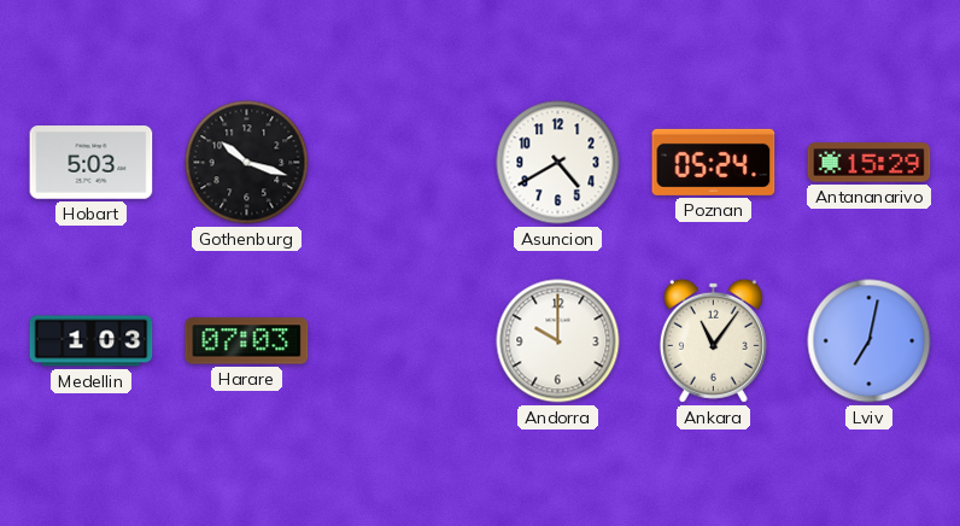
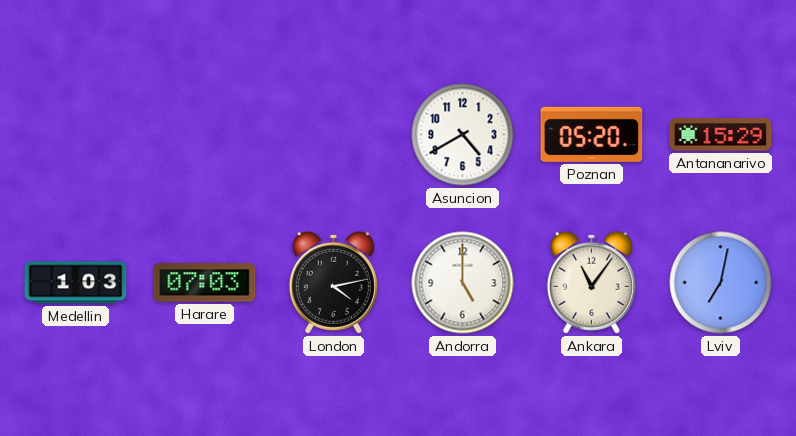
Hobart: 5:03 -> none
Gothenburg: 10:18 -> none
Poznan: 05:24 -> 05:20
London: none -> 4:13
Andorra: 10:00 -> 5:00
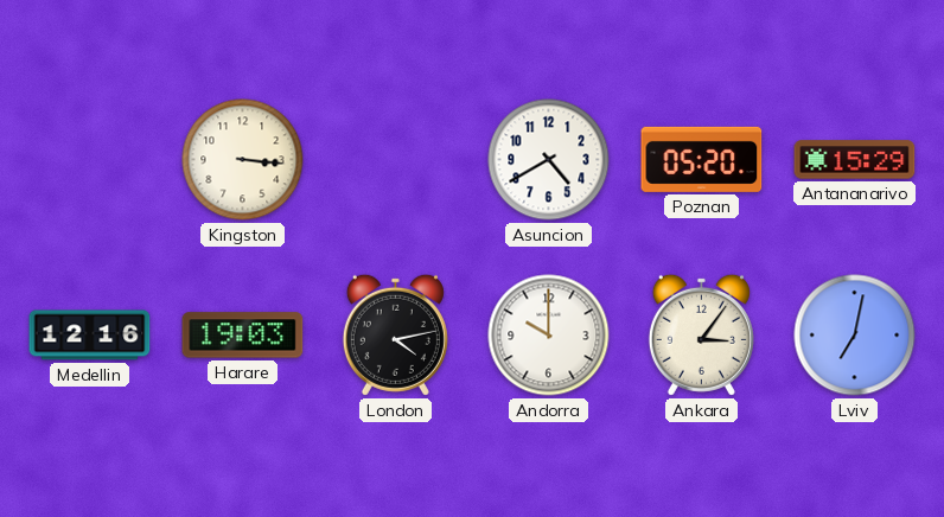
Kingston: none -> 3:16
Medellin: 1:03 -> 12:16
Harare: 07:03 -> 19:03
Andorra: 5:00 -> 10:00
Ankara: 11:06 -> 3:06
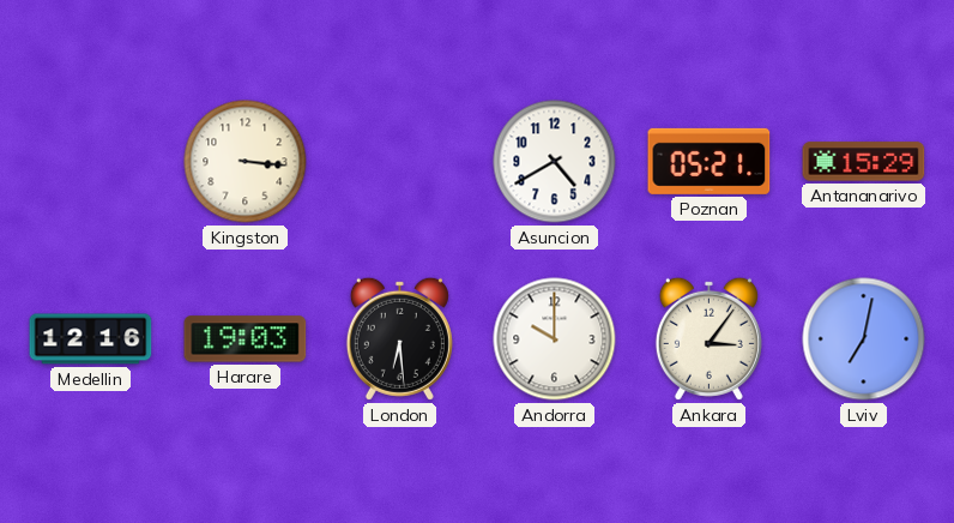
Poznan: 05:20 -> 05:21
London: 4:13 -> 6:29
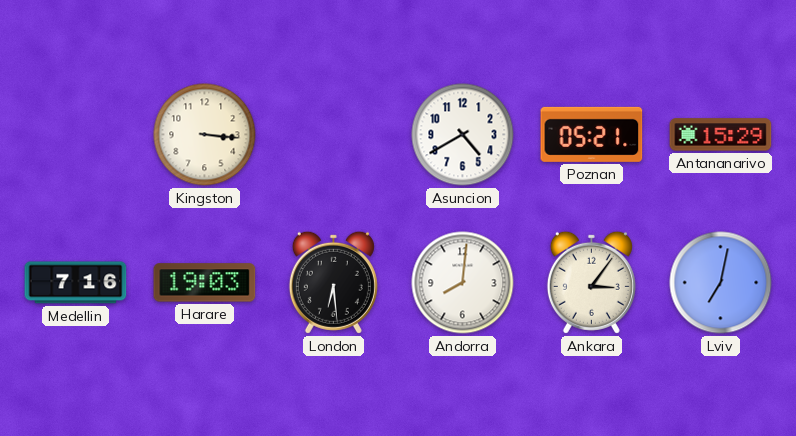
Medellin: 12:16 -> 7:16
Andorra: 10:00 -> 8:01
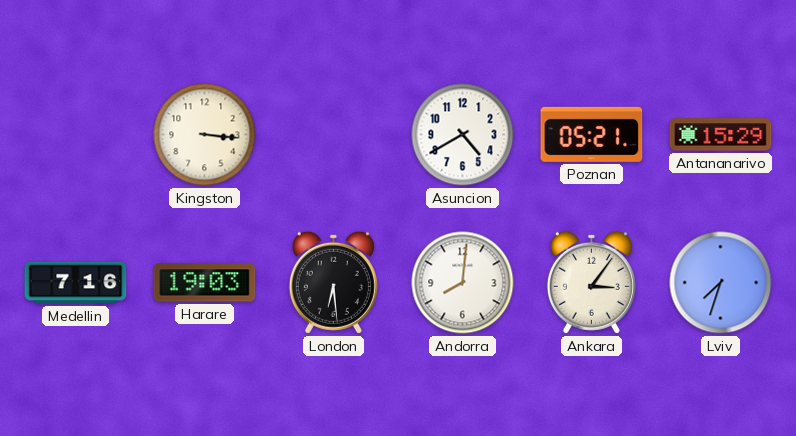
Lviv: 7:02 -> 7:33
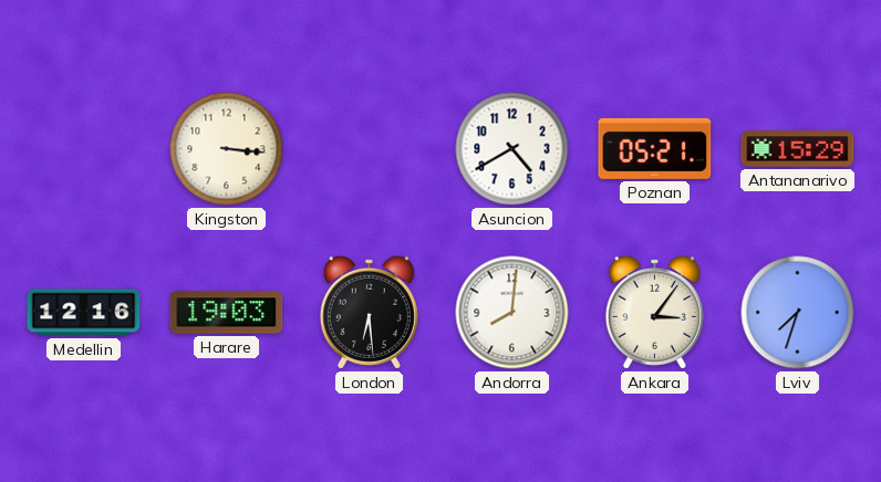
Medellin: 7:16 -> 12:16
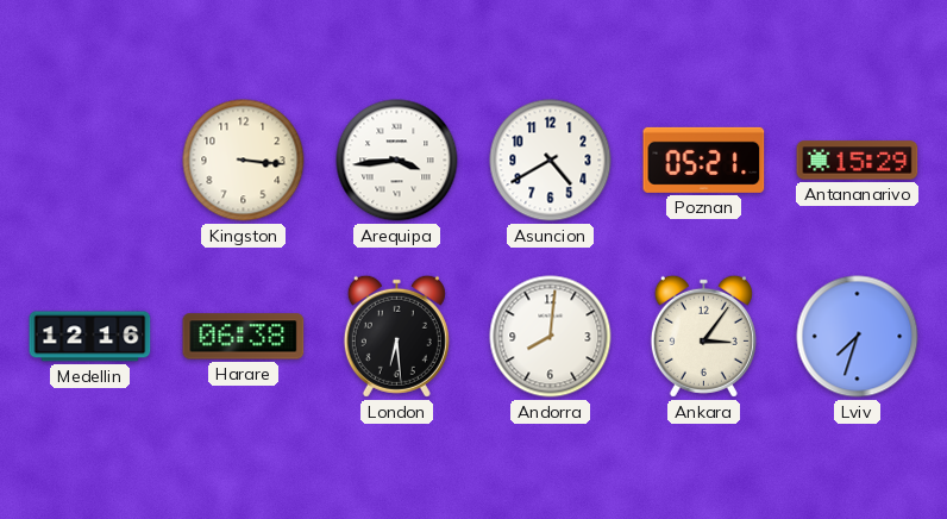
Arequipa: none -> 3:44
Harare: 19:03 -> 06:38
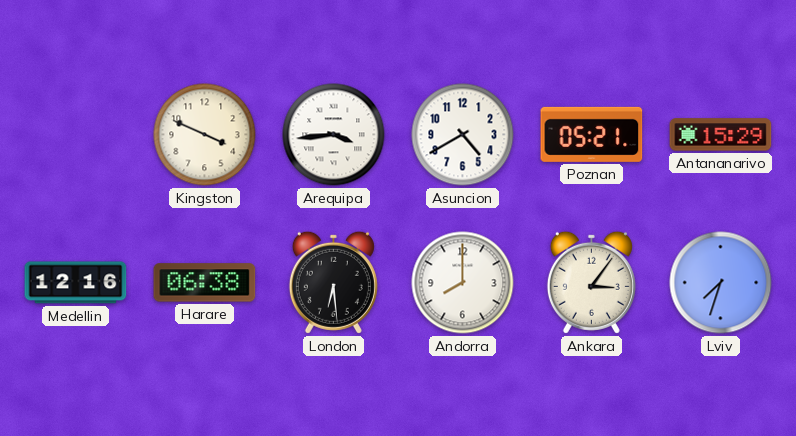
Kingston: 3:16 -> 3:49
Andorra: 8:01 -> 8:00
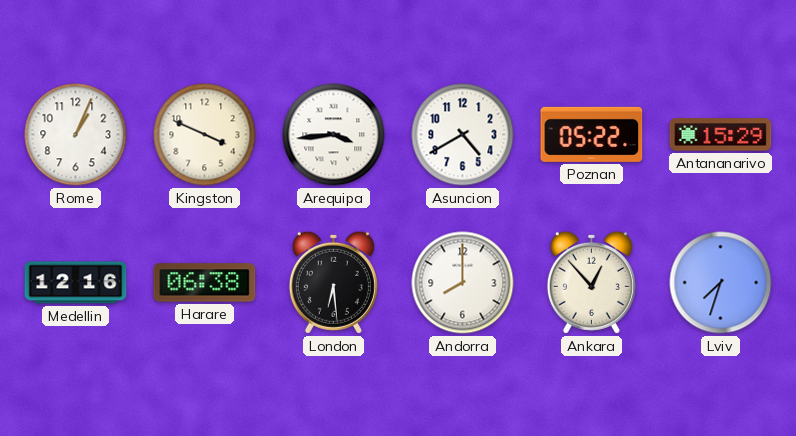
Rome: none -> 1:04
Poznan: 05:21 -> 05:22
Ankara: 3:06 -> 12:53
